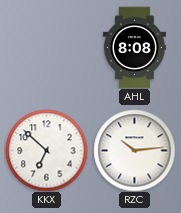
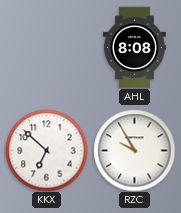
RZC: 10:14 -> 9:55
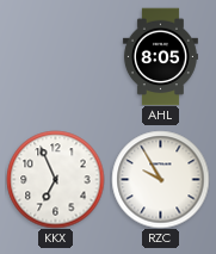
AHL: 8:08 -> 8:05
KKX: 6:52 -> 6:56
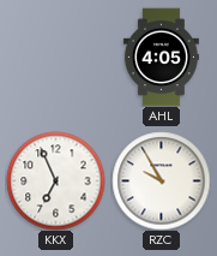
AHL: 8:05 -> 4:05
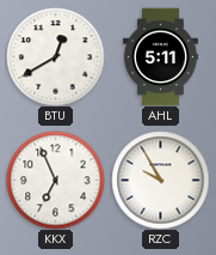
BTU: none -> 12:40
AHL: 4:05 -> 5:11
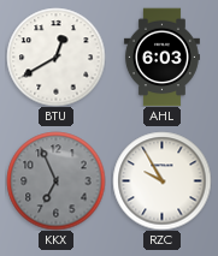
AHL: 5:11 -> 6:03
KKX dial: white -> grey
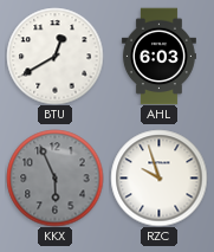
KKX: 6:56 -> 5:56
RZC: 9:55 -> 9:57
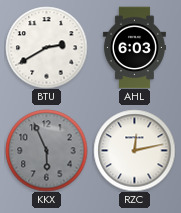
BTU: 12:40 -> 2:40
RZC: 9:57 -> 12:13
